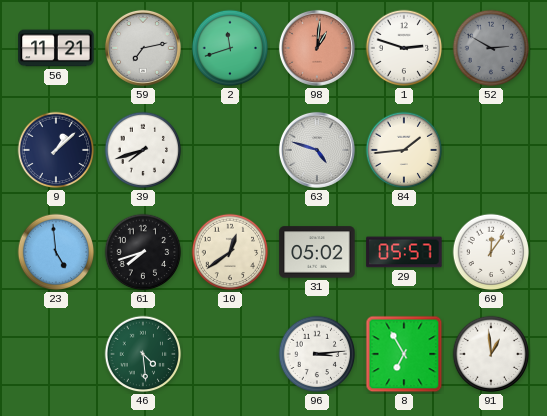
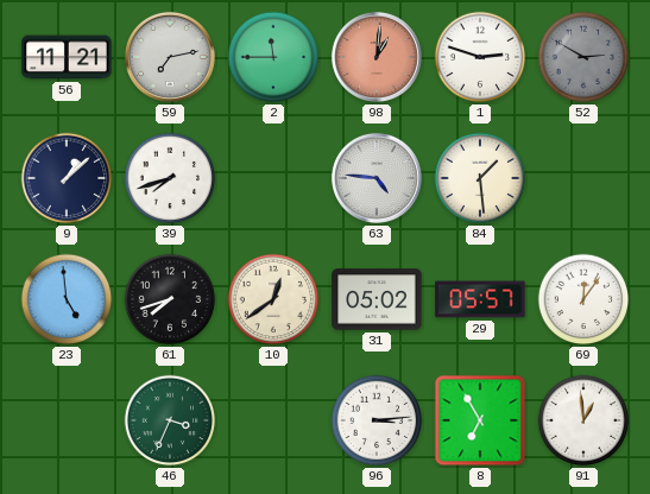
2: 11:42 -> 11:45
63: 4:48 -> 4:46
84: 1:44 -> 1:29
46: 4:29 -> 3:34
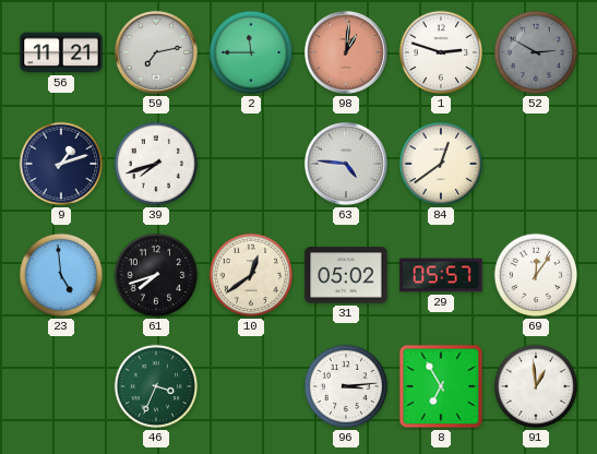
9: 1:08 -> 1:12
84: 1:29 -> 12:39
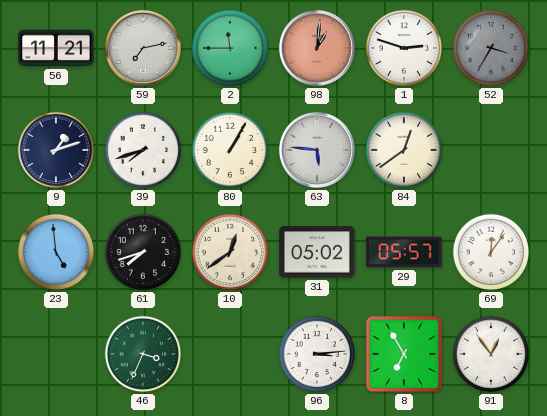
52: 2:50 -> 3:35
80: none -> 1:05
63: 4:46 -> 5:46
91: 12:59 -> 12:54
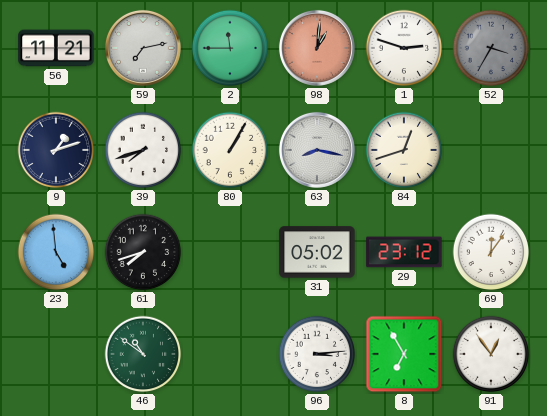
63: 5:46 -> 8:17
84: 12:39 -> 12:42
10: 12:39 -> none
29: 05:57 -> 23:12
46: 3:34 -> 10:51
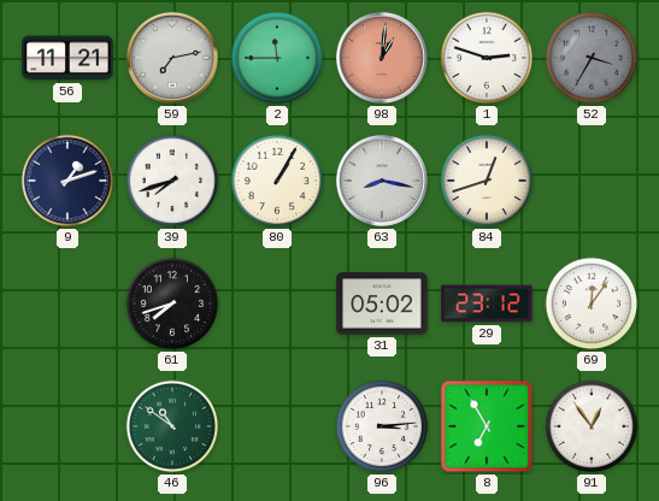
23: 4:59 -> none
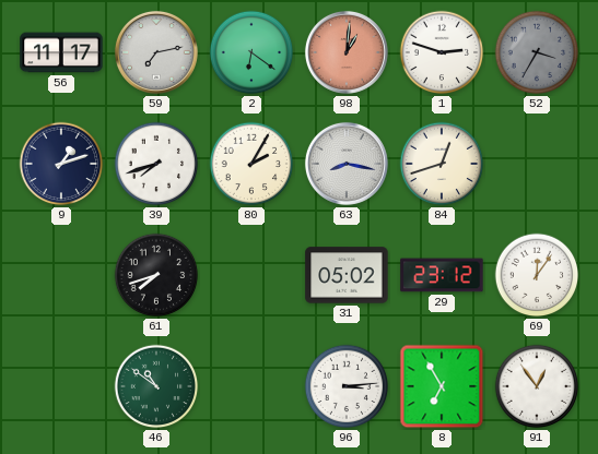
56: 11:21 -> 11:17
2: 11:45 -> 6:21
80: 1:05 -> 2:05
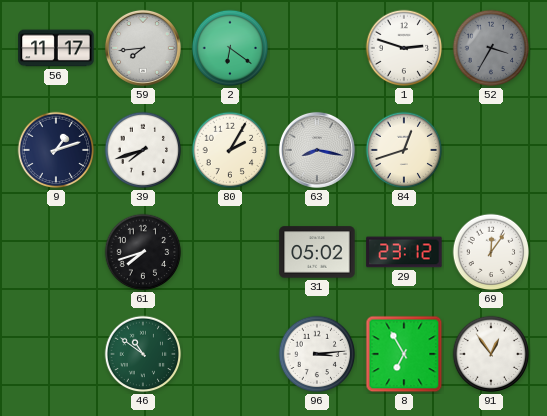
59: 7:13 -> 7:44
98: 1:01 -> none
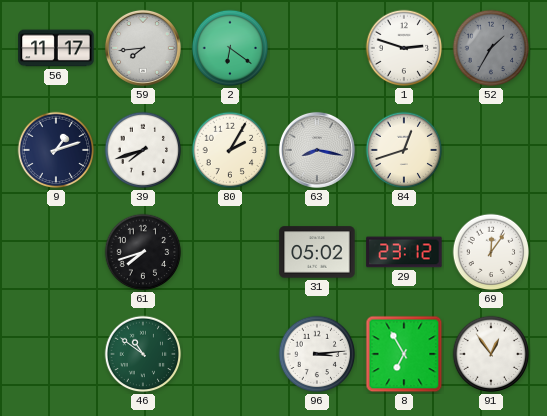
52: 3:35 -> 1:35
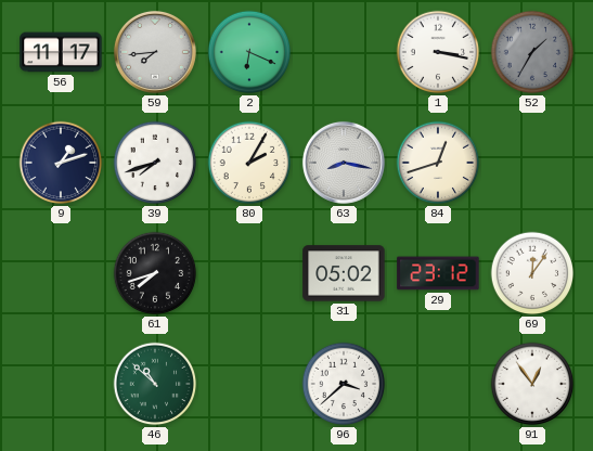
2: 6:21 -> 6:19
1: 2:48 -> 3:17
46: 10:51 -> 10:52
96: 3:14 -> 3:38
8: 6:55 -> none
